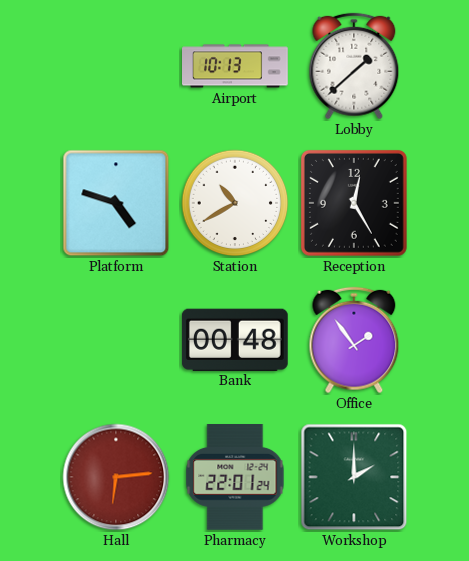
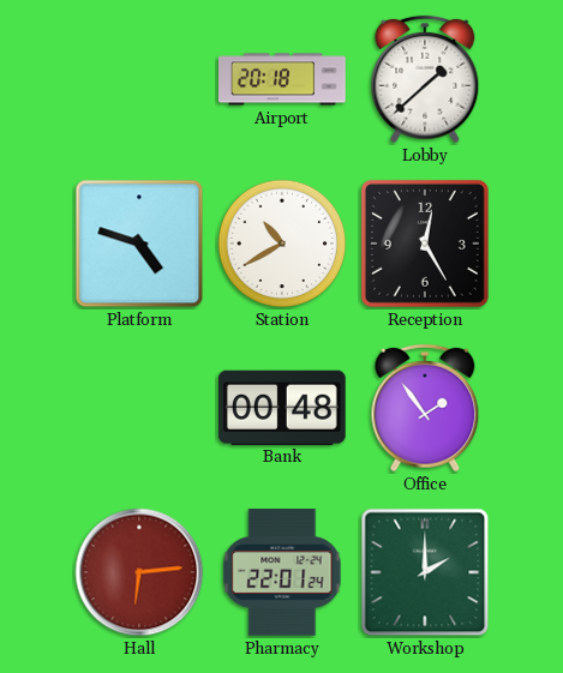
Airport: 10:13 -> 20:18
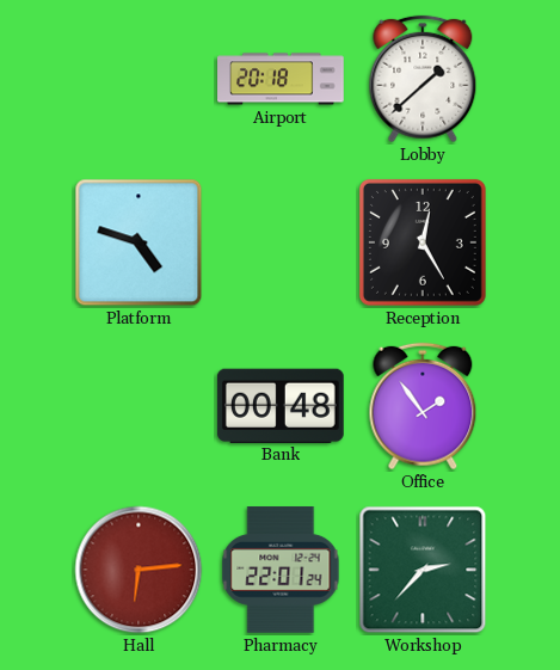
Station: 10:40 -> none
Workshop: 2:00 -> 2:37
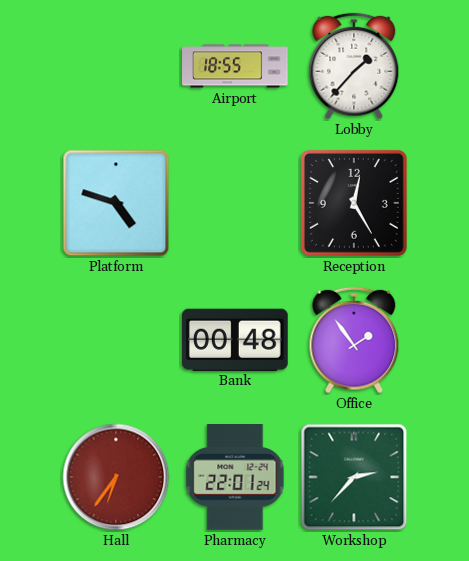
Airport: 20:18 -> 18:55
Lobby: 1:38 -> 1:37
Hall: 6:14 -> 6:36
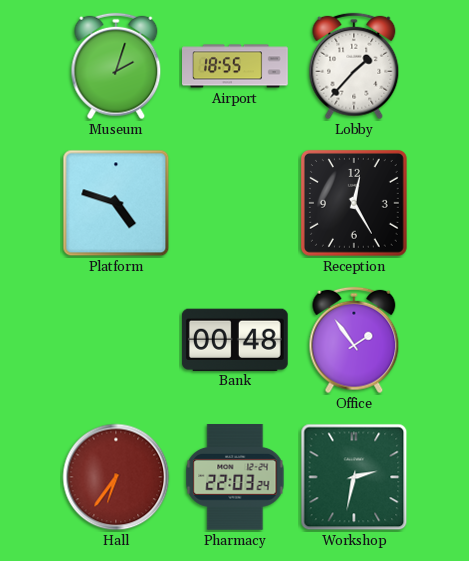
Museum: none -> 2:03
Pharmacy: 22:01 -> 22:03
Workshop: 2:37 -> 2:32
